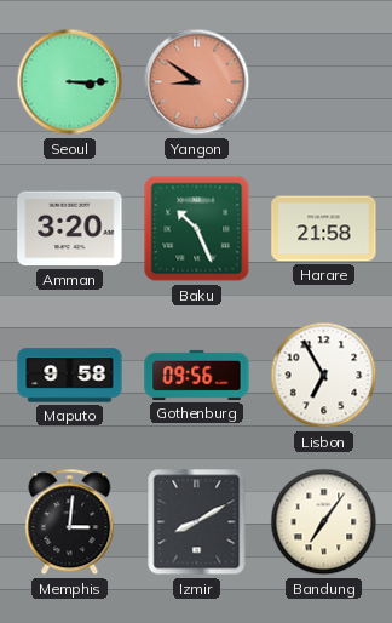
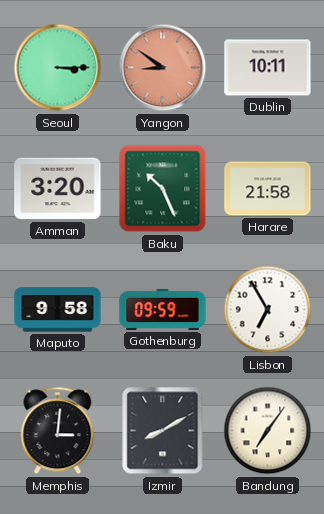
Dublin: none -> 10:11
Gothenburg: 09:56 -> 09:59
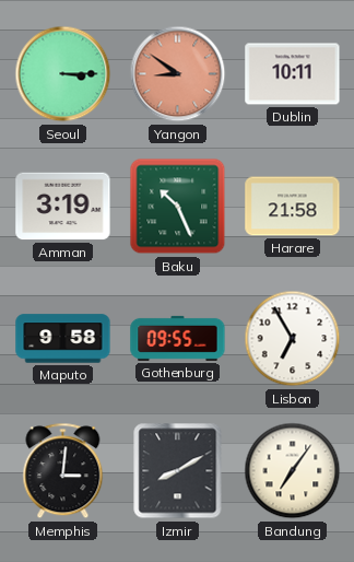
Amman: 3:20 -> 3:19
Gothenburg: 09:59 -> 09:55
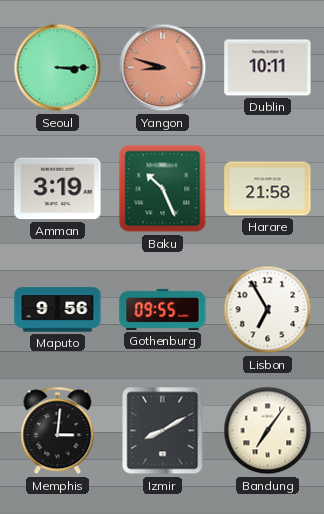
Yangon: 8:51 -> 8:48
Maputo: 9:58 -> 9:56
